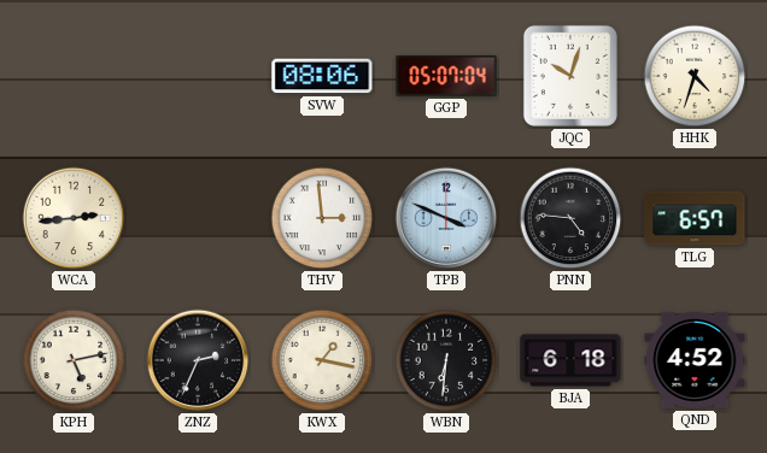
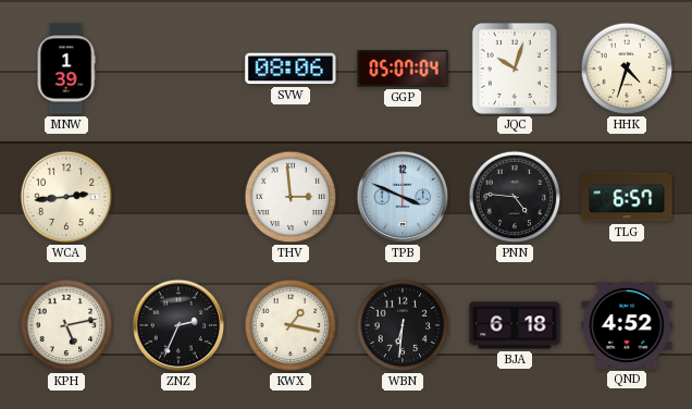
MNW: none -> 1:39
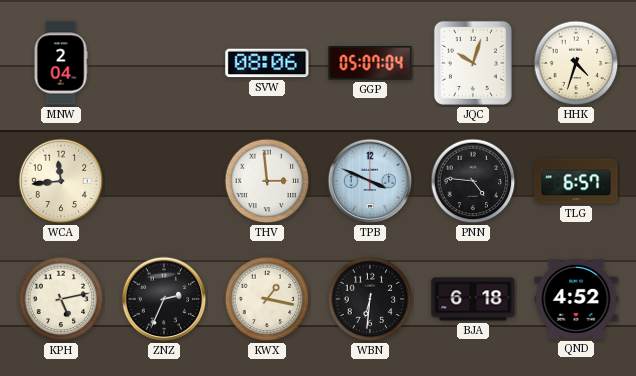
MNW: 1:39 -> 2:04
WCA: 2:44 -> 11:44
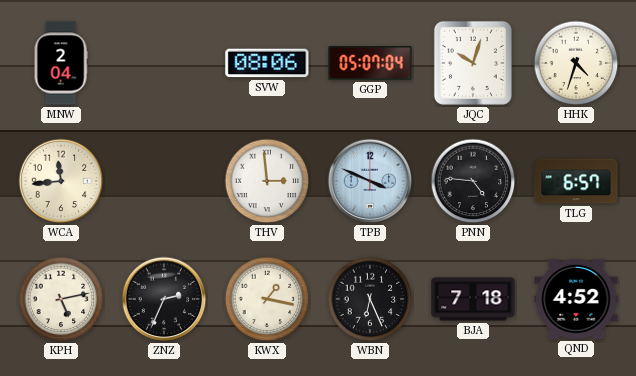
WBN: 6:31 -> 6:26
BJA: 6:18 -> 7:18
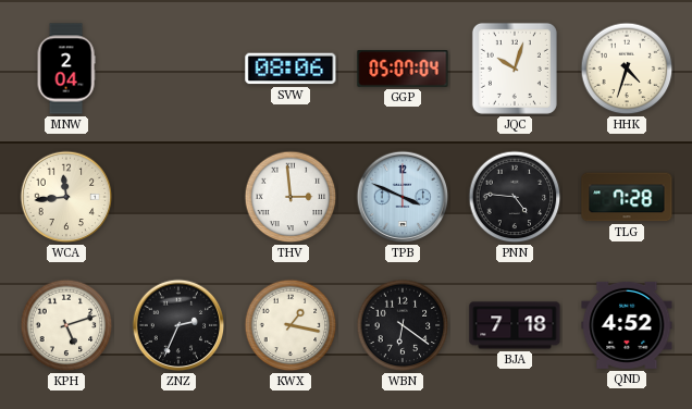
TLG: 6:57 -> 7:28
KPH: 5:13 -> 5:12
WBN: 6:26 -> 6:21
